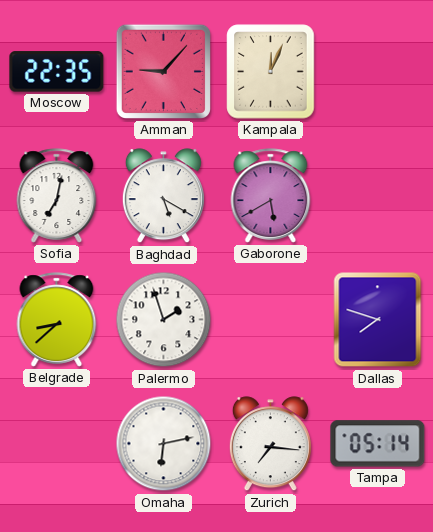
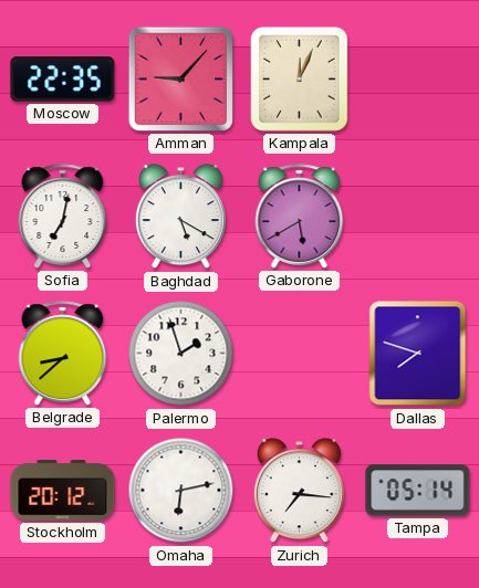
Stockholm: none -> 20:12
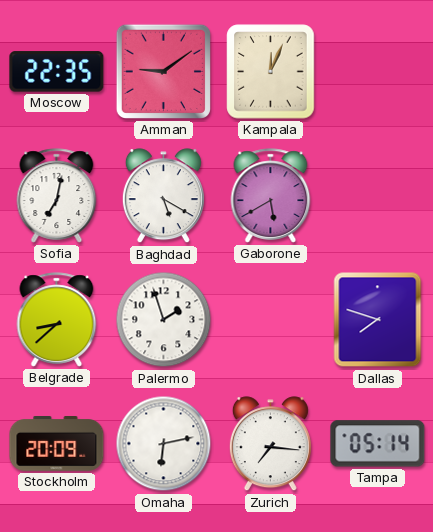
Amman: 9:07 -> 9:09
Stockholm: 20:12 -> 20:09
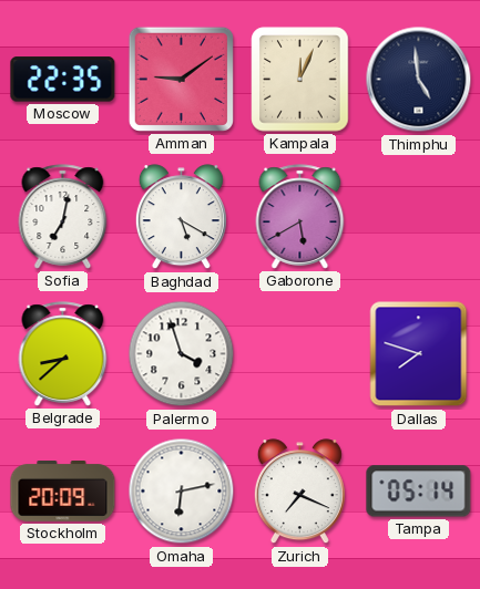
Thimphu: none -> 4:59
Palermo: 1:57 -> 3:57
Zurich: 7:16 -> 7:19
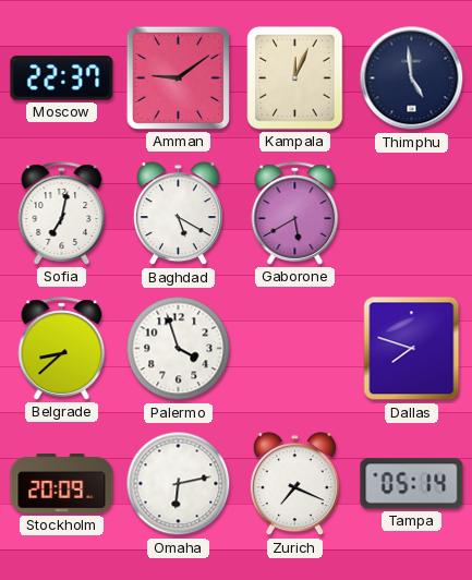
Moscow: 22:35 -> 22:37
